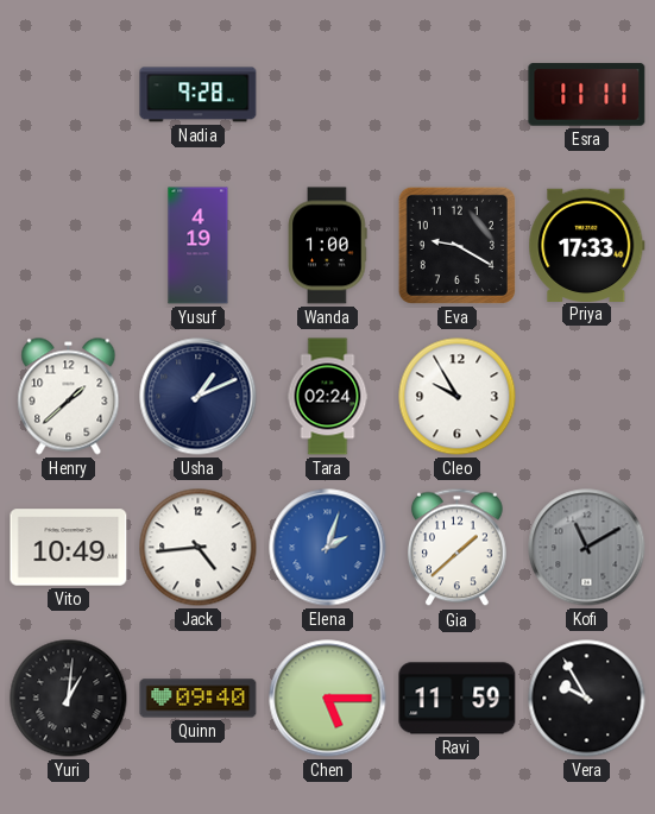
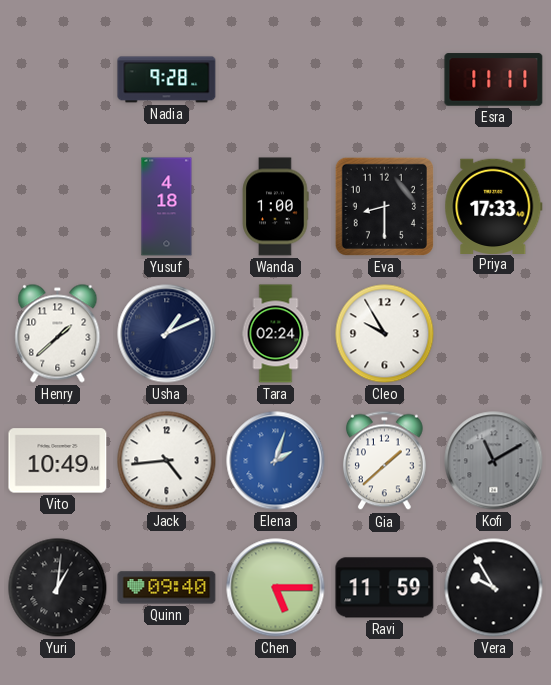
Yusuf: 4:19 -> 4:18
Eva: 9:20 -> 8:30
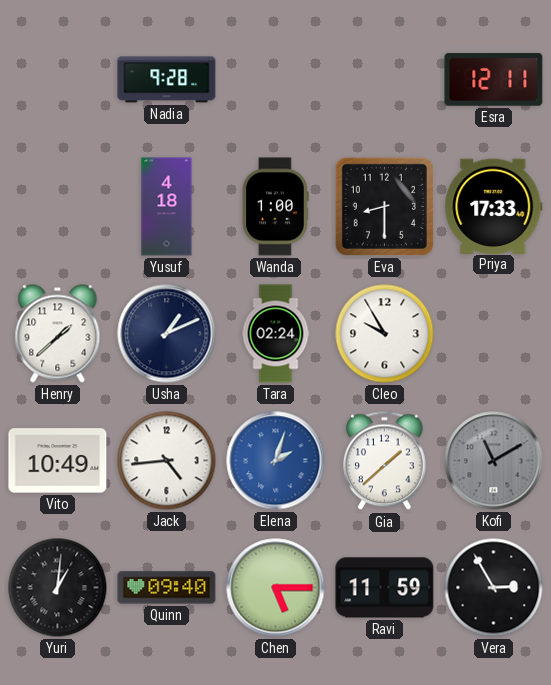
Esra: 11:11 -> 12:11
Vera: 9:55 -> 2:55
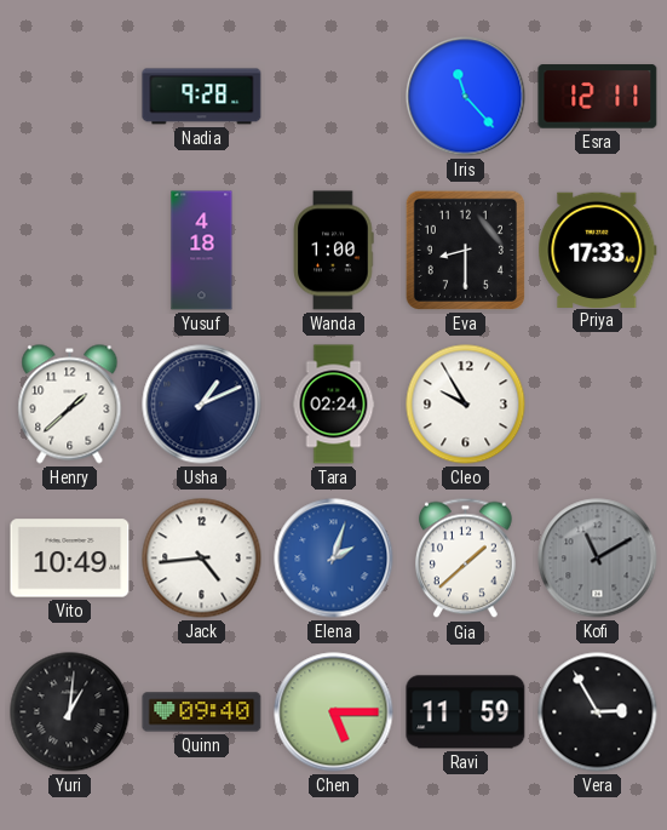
Iris: none -> 11:23
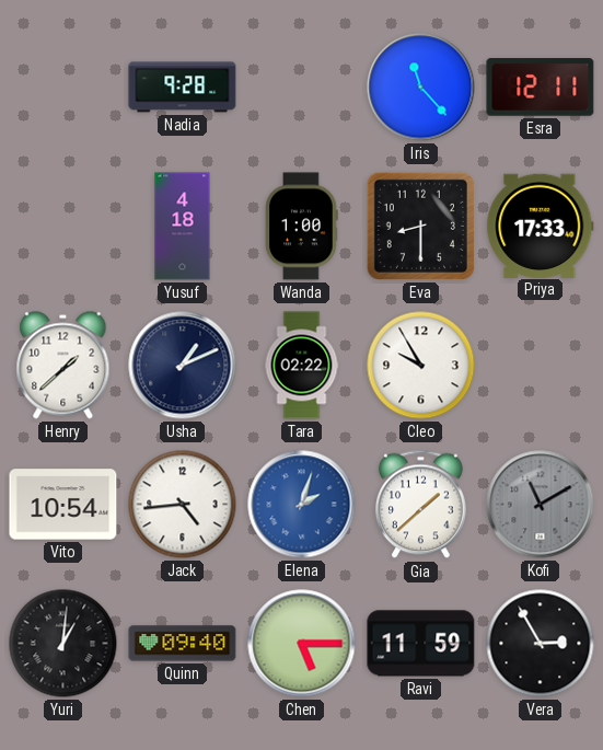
Tara: 02:24 -> 02:22
Vito: 10:49 -> 10:54
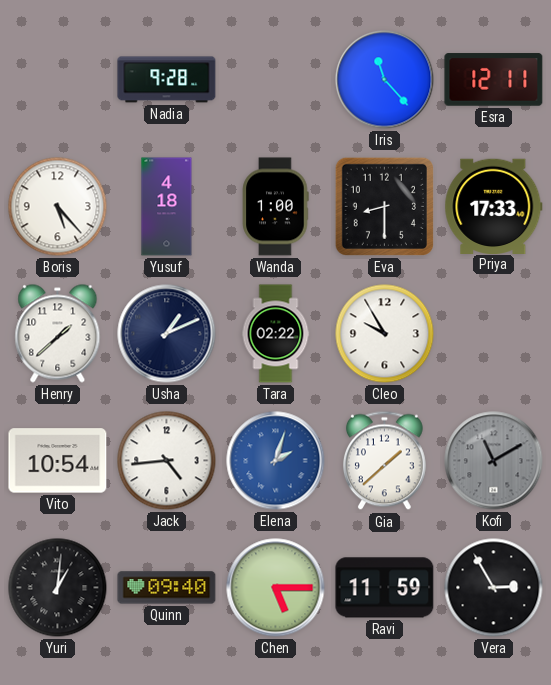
Boris: none -> 5:23
